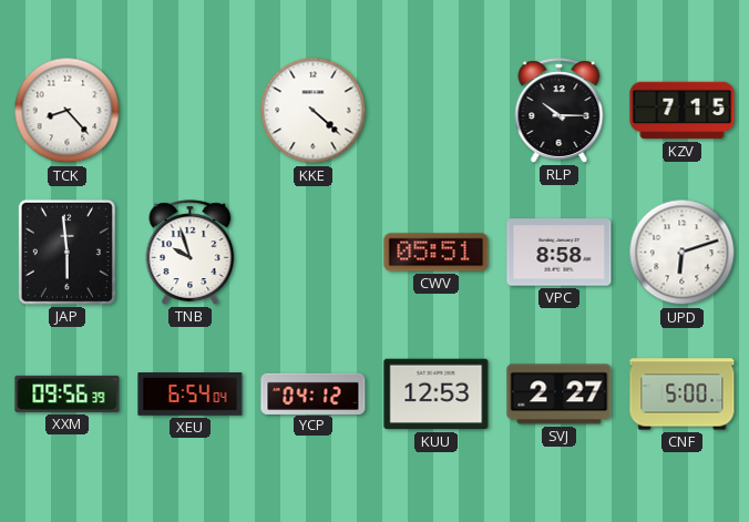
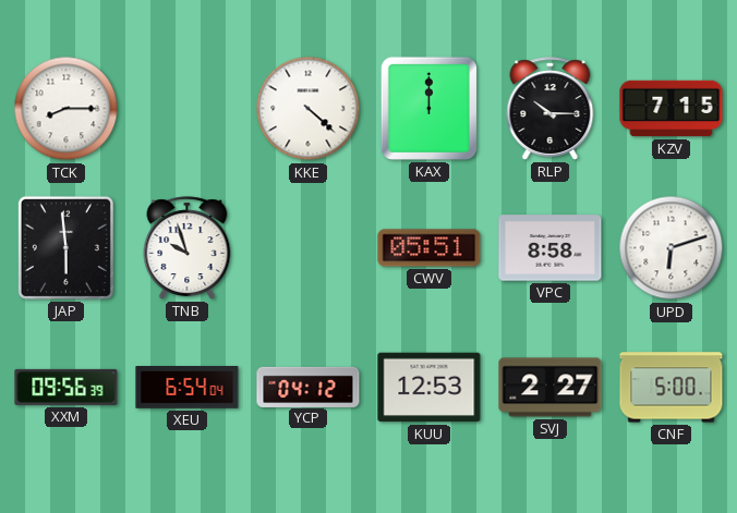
TCK: 8:23 -> 8:15
KAX: none -> 12:00
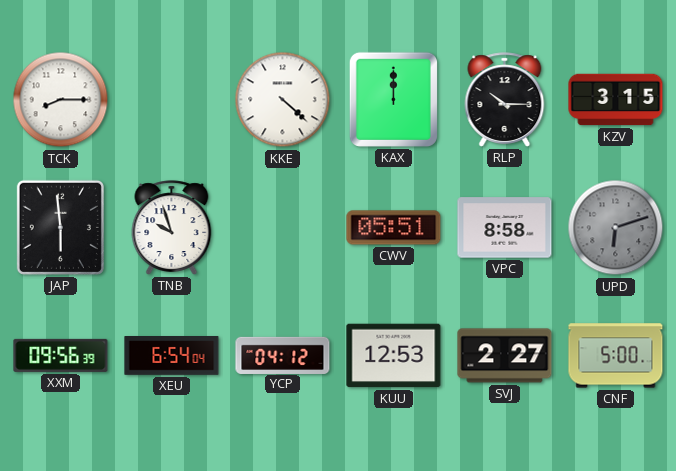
KZV: 7:15 -> 3:15
UPD dial: white -> grey
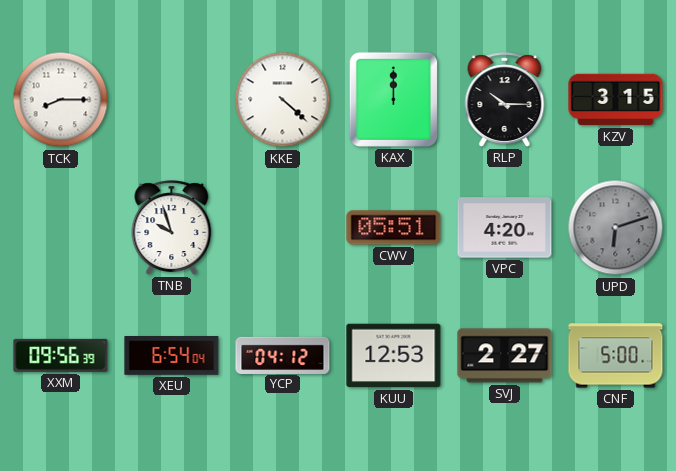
JAP: 5:59 -> none
VPC: 8:58 -> 4:20
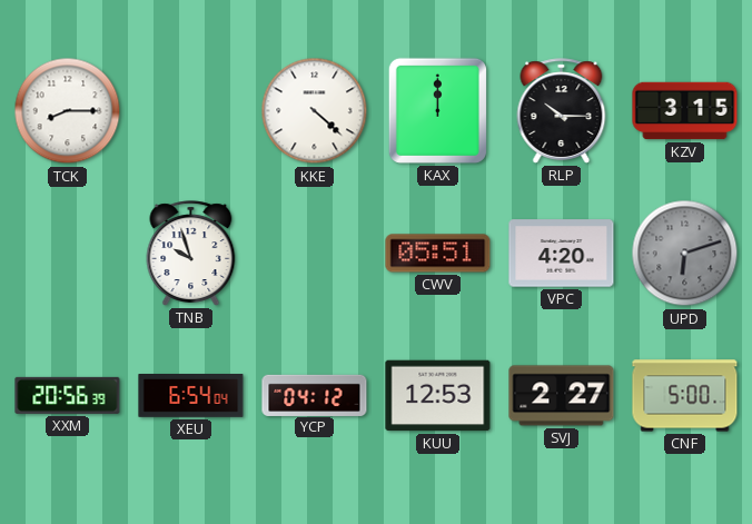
XXM: 09:56 -> 20:56
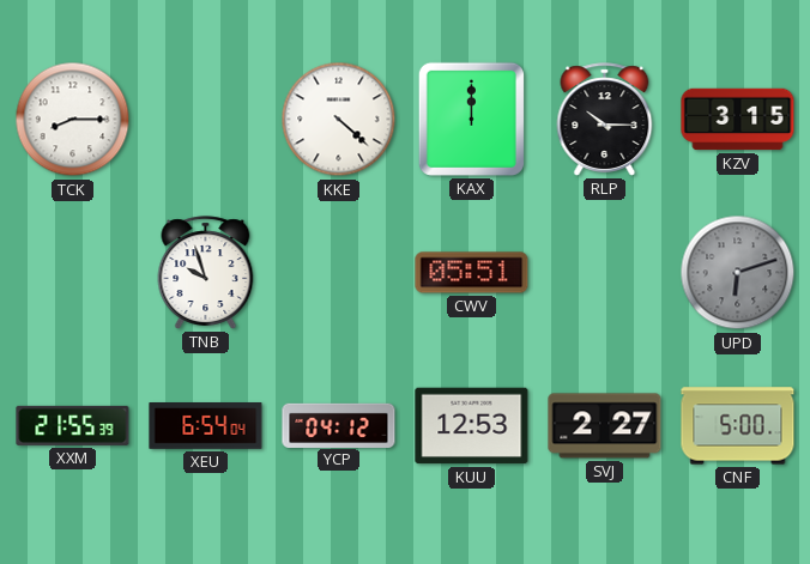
VPC: 4:20 -> none
XXM: 20:56 -> 21:55
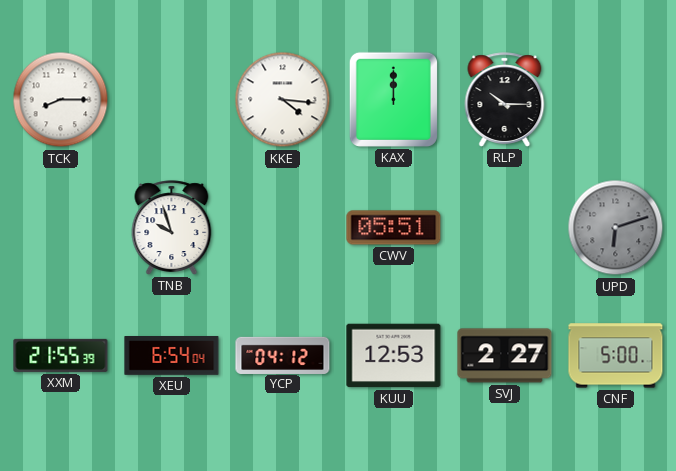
KKE: 4:22 -> 4:16
KZV: 3:15 -> none
